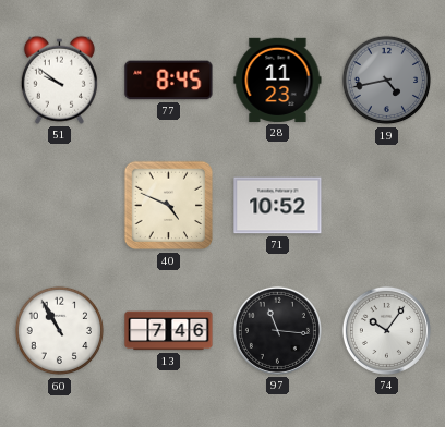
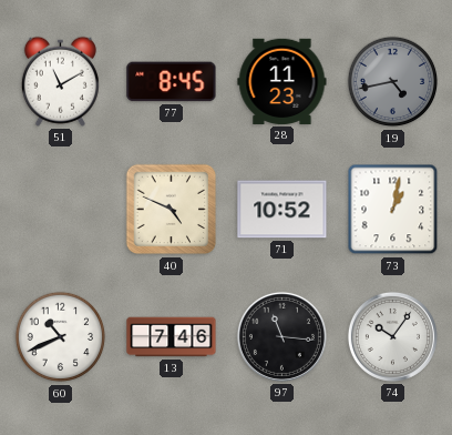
51: 9:51 -> 11:10
73: none -> 1:02
60: 10:55 -> 10:41
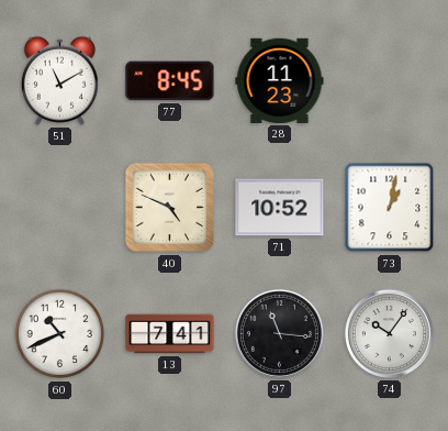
19: 4:43 -> none
13: 7:46 -> 7:41
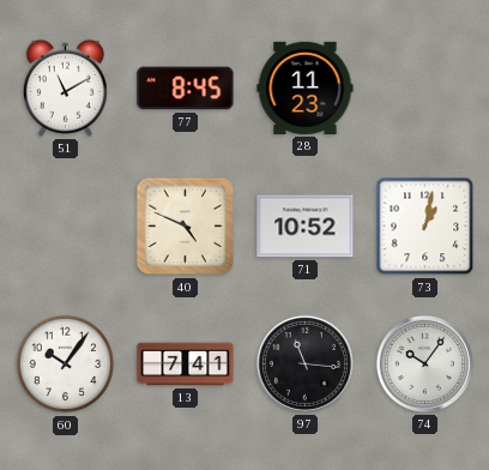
60: 10:41 -> 10:06
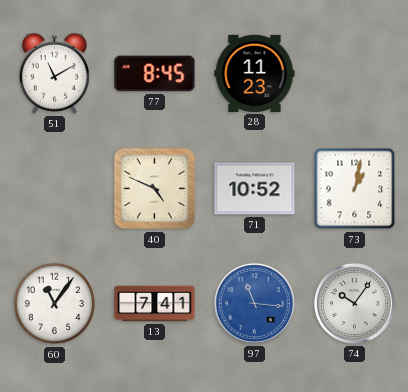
60: 10:06 -> 11:06
97 dial: black -> blue
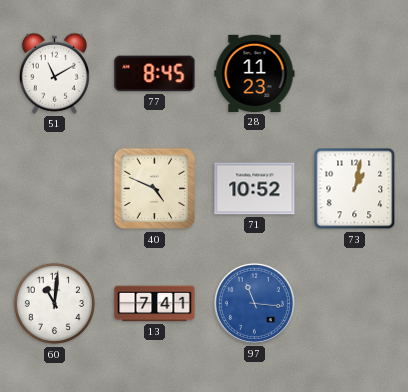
60: 11:06 -> 11:01
74: 10:06 -> none
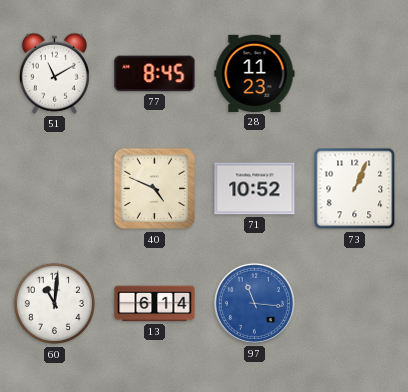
73: 1:02 -> 1:04
13: 7:41 -> 6:14
